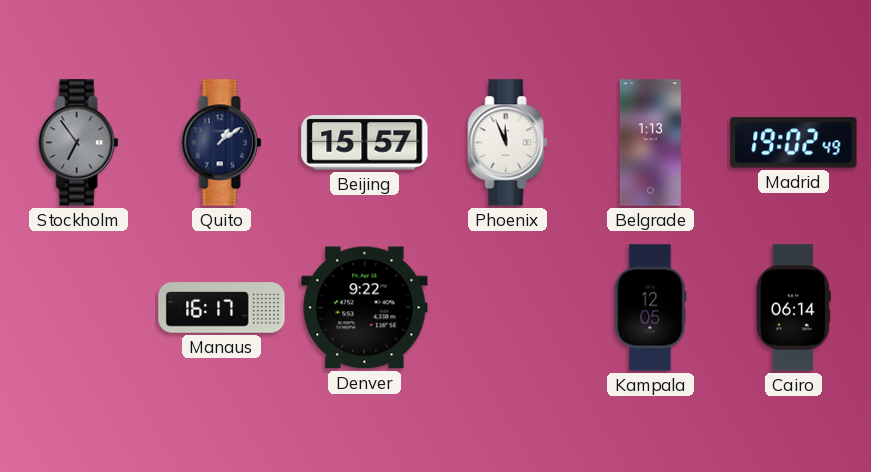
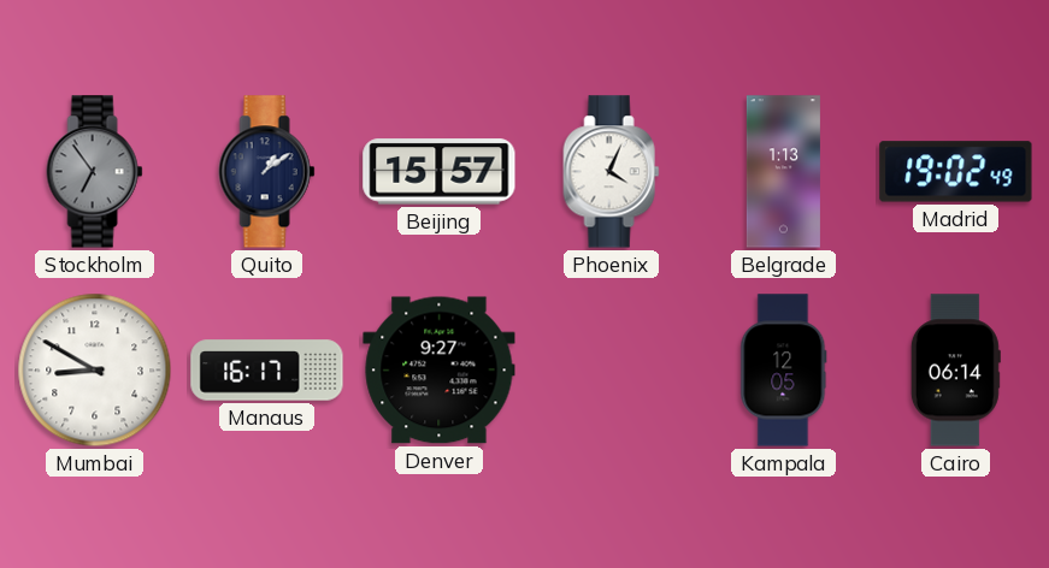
Phoenix: 11:56 -> 4:04
Mumbai: none -> 8:50
Denver: 9:22 -> 9:27
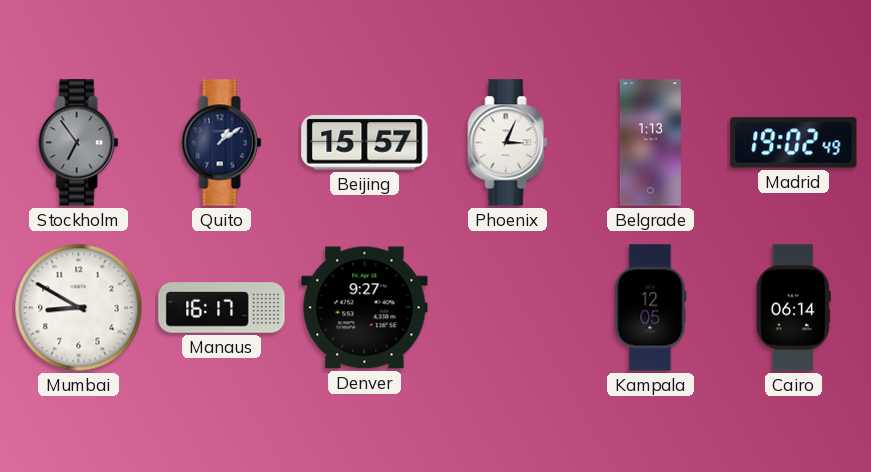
Phoenix: 4:04 -> 3:04
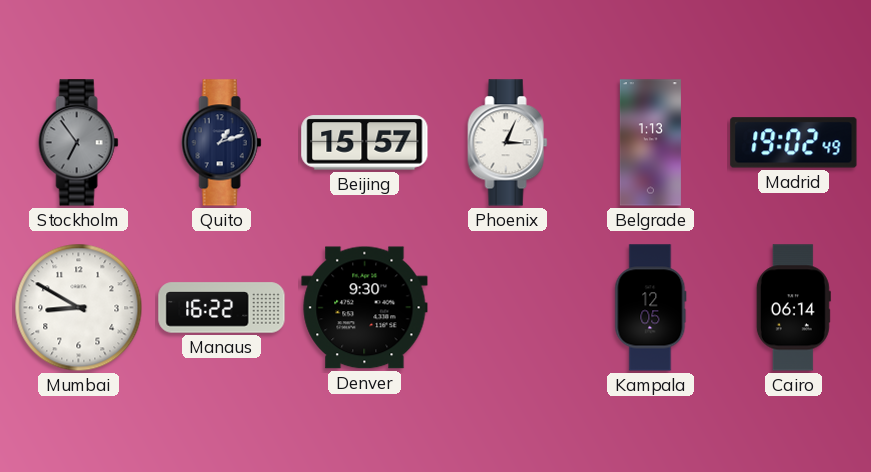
Quito: 1:09 -> 1:12
Manaus: 16:17 -> 16:22
Denver: 9:27 -> 9:30
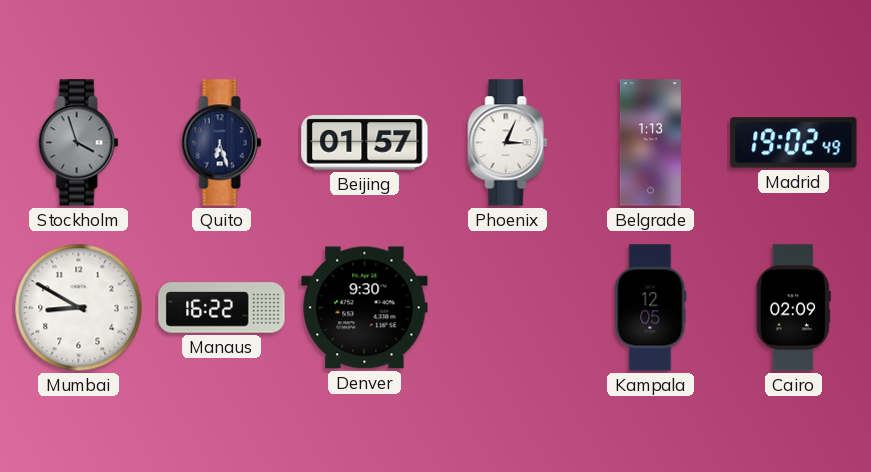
Stockholm: 6:54 -> 3:57
Quito: 1:12 -> 6:27
Beijing: 15:57 -> 01:57
Cairo: 06:14 -> 02:09
